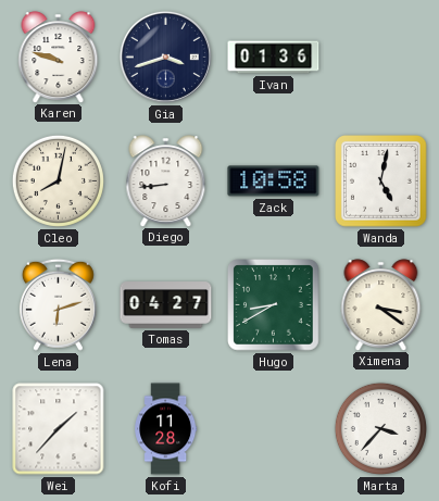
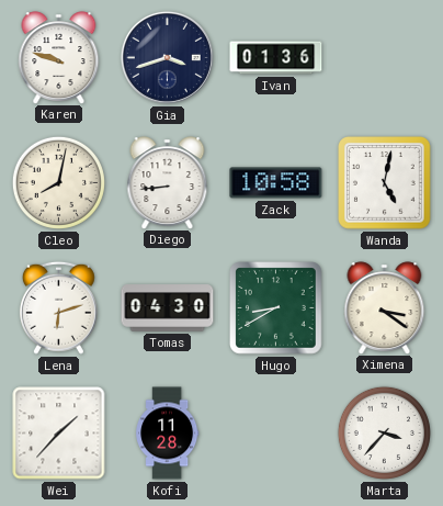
Tomas: 04:27 -> 04:30
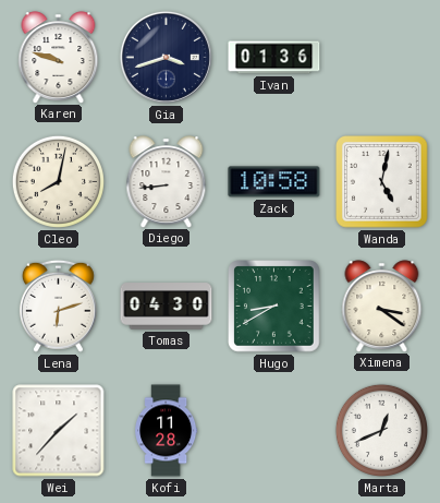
Marta: 3:37 -> 12:41
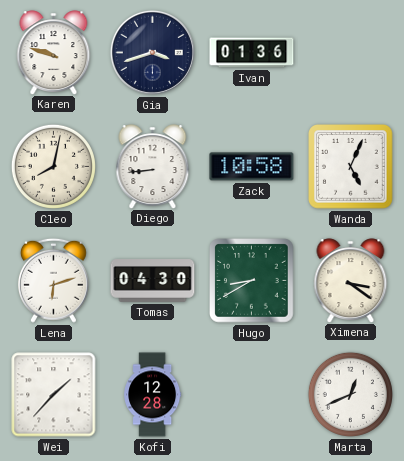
Wanda: 5:02 -> 5:04
Kofi: 11:28 -> 12:28
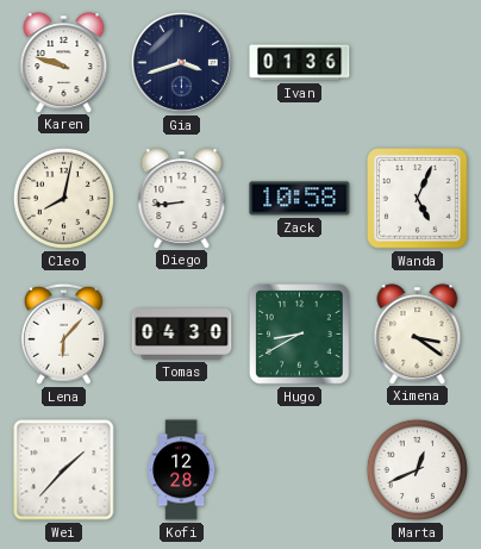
Lena: 6:12 -> 6:07
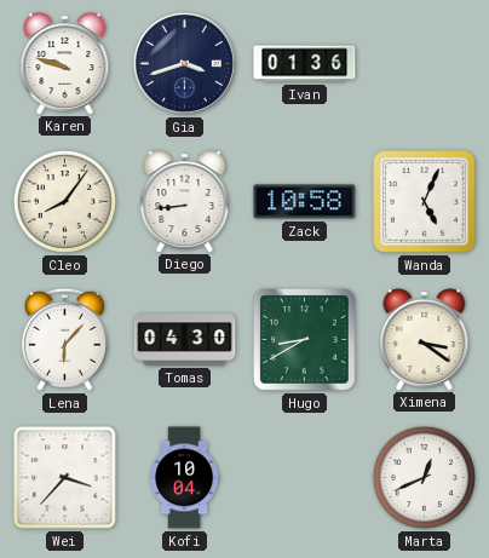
Cleo: 8:02 -> 8:06
Wei: 1:37 -> 3:37
Kofi: 12:28 -> 10:04
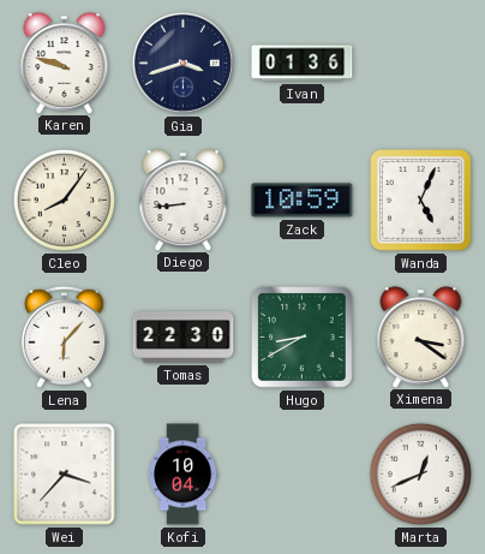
Zack: 10:58 -> 10:59
Tomas: 04:30 -> 22:30
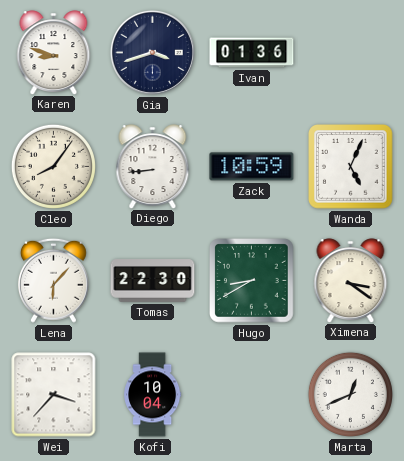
Karen: 9:48 -> 8:48
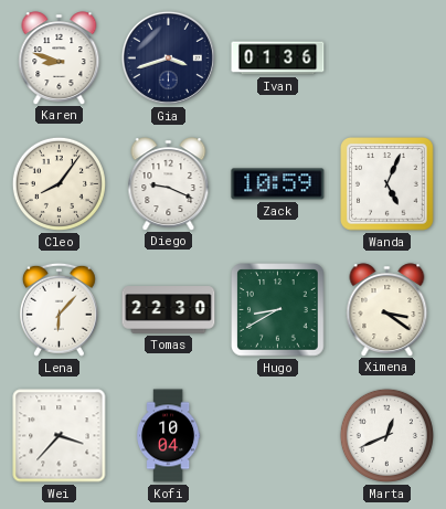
Diego: 8:44 -> 9:19
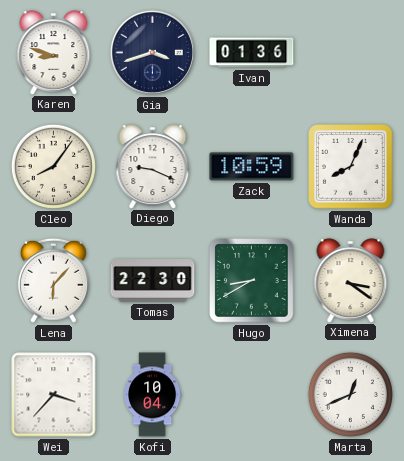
Wanda: 5:04 -> 8:04
